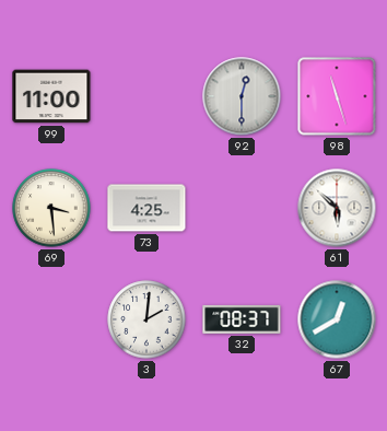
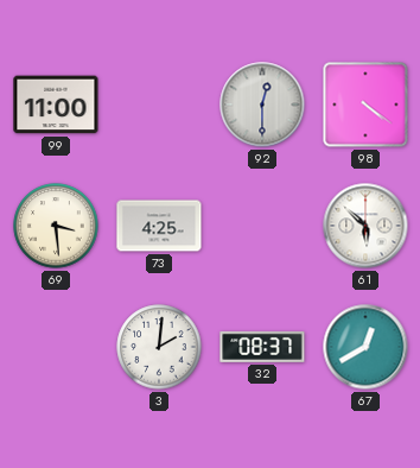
98: 11:27 -> 4:21
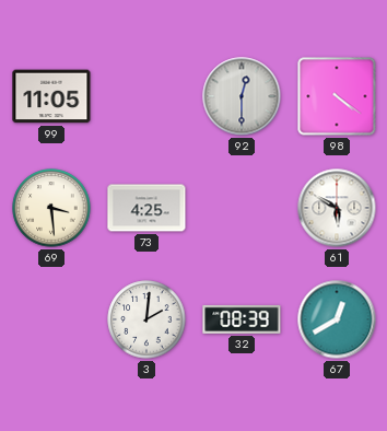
99: 11:00 -> 11:05
61: 5:52 -> 5:50
32: 08:37 -> 08:39
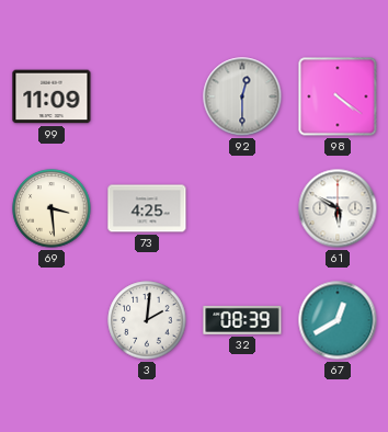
99: 11:05 -> 11:09
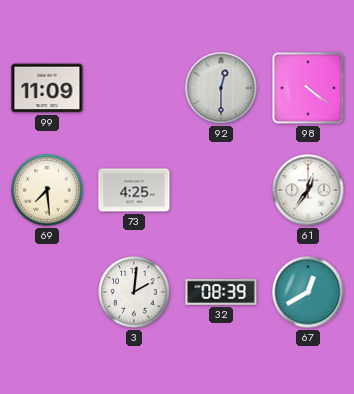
69: 3:29 -> 7:29
61: 5:50 -> 12:36
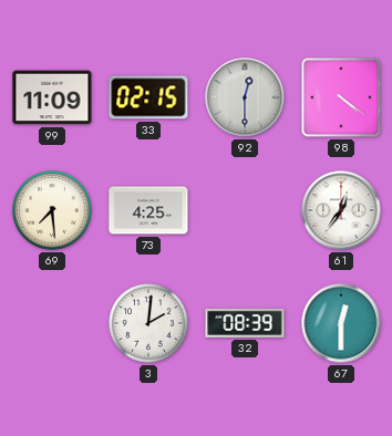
33: none -> 02:15
67: 12:40 -> 12:30
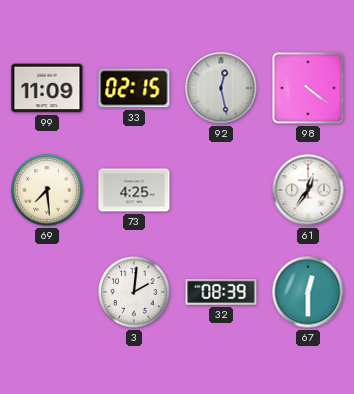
92: 12:30 -> 12:28
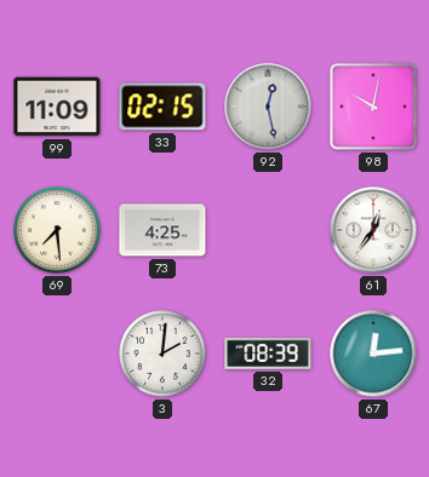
98: 4:21 -> 10:02
67: 12:30 -> 12:14
